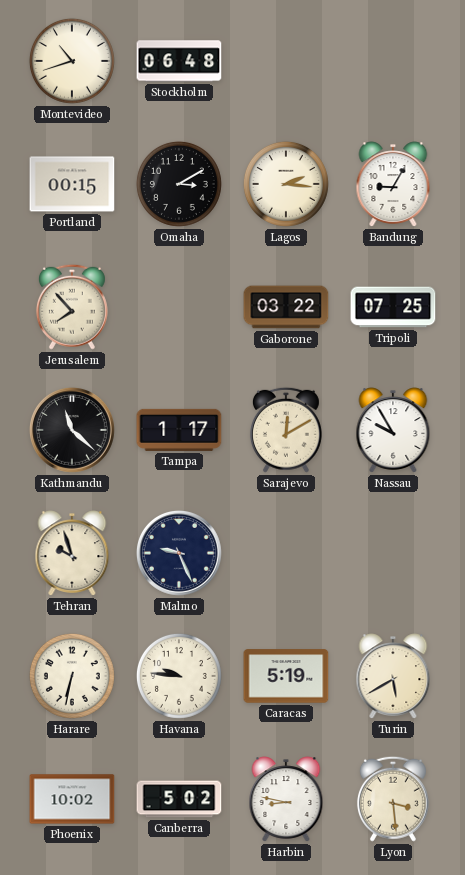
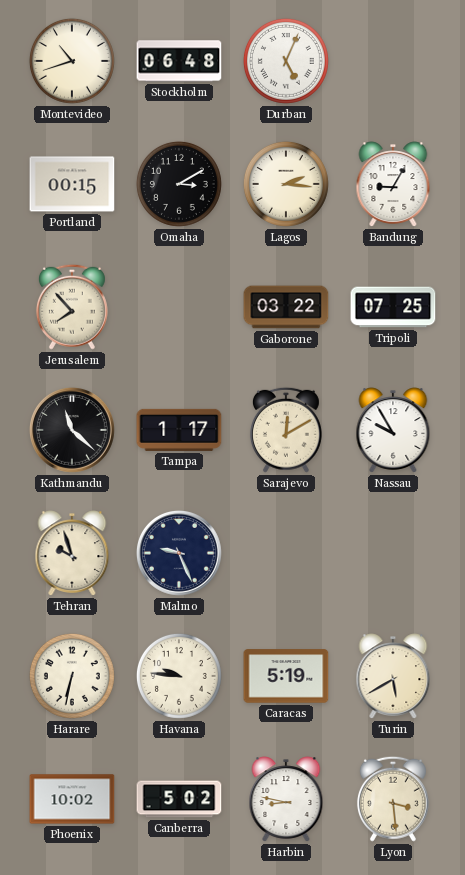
Durban: none -> 5:04
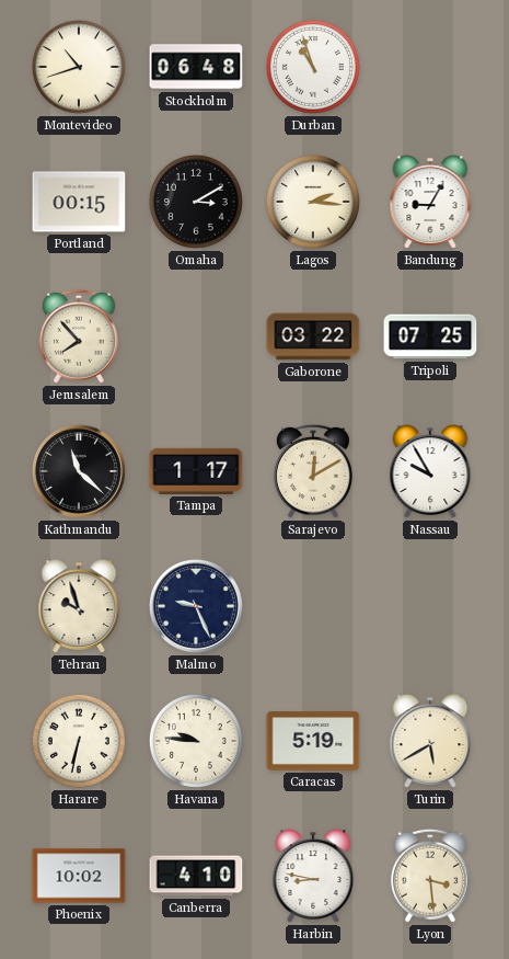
Durban: 5:04 -> 10:57
Canberra: 5:02 -> 4:10
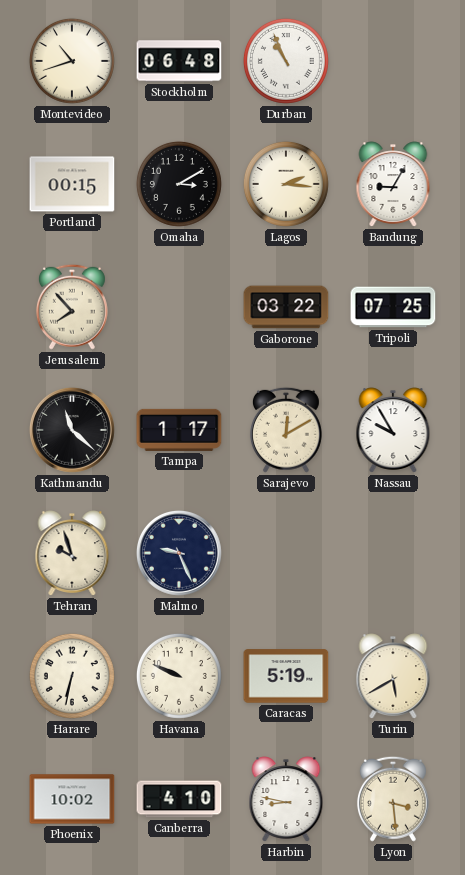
Durban: 10:57 -> 10:56
Havana: 9:46 -> 9:49
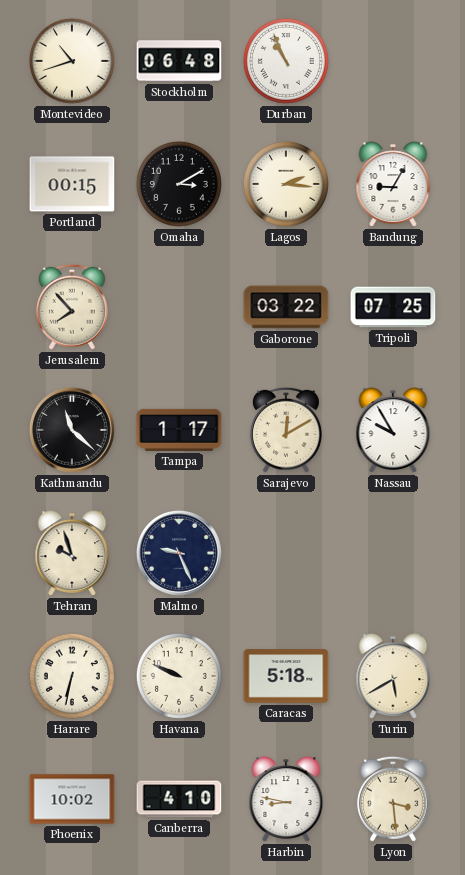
Caracas: 5:19 -> 5:18
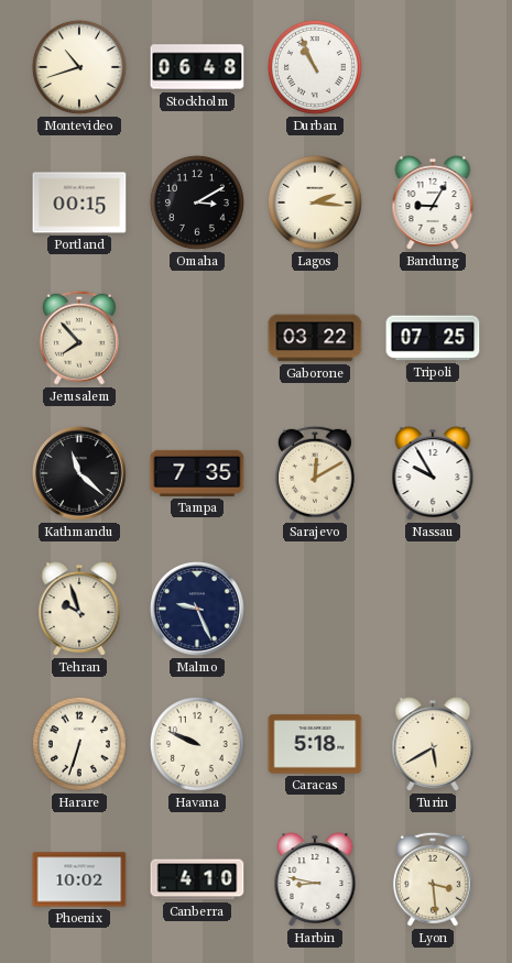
Tampa: 1:17 -> 7:35
Harare: 6:32 -> 6:33
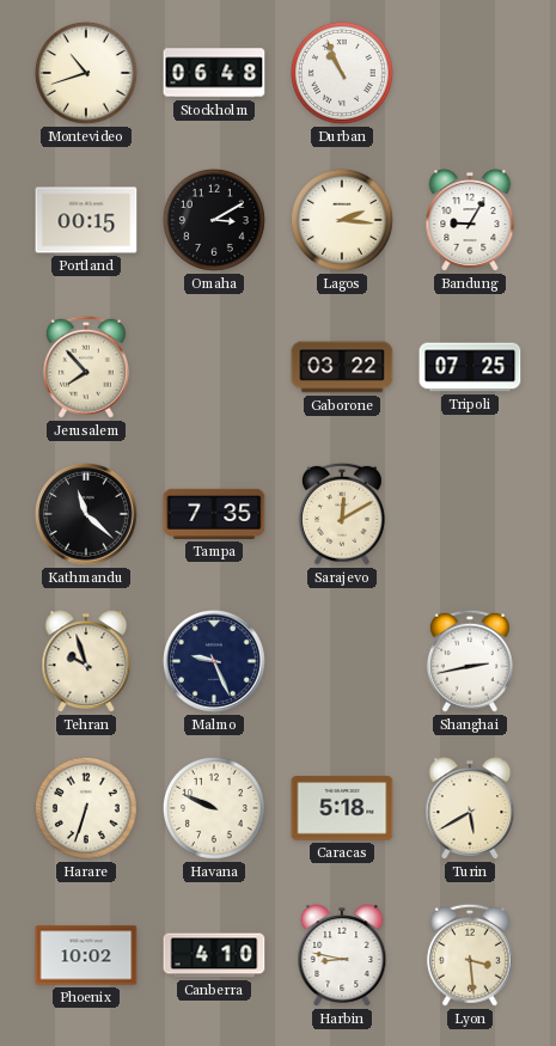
Nassau: 9:55 -> none
Shanghai: none -> 2:43
